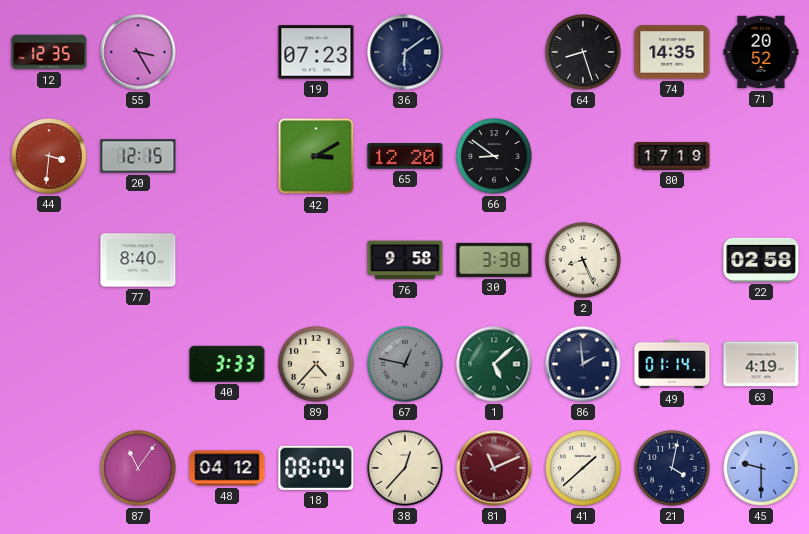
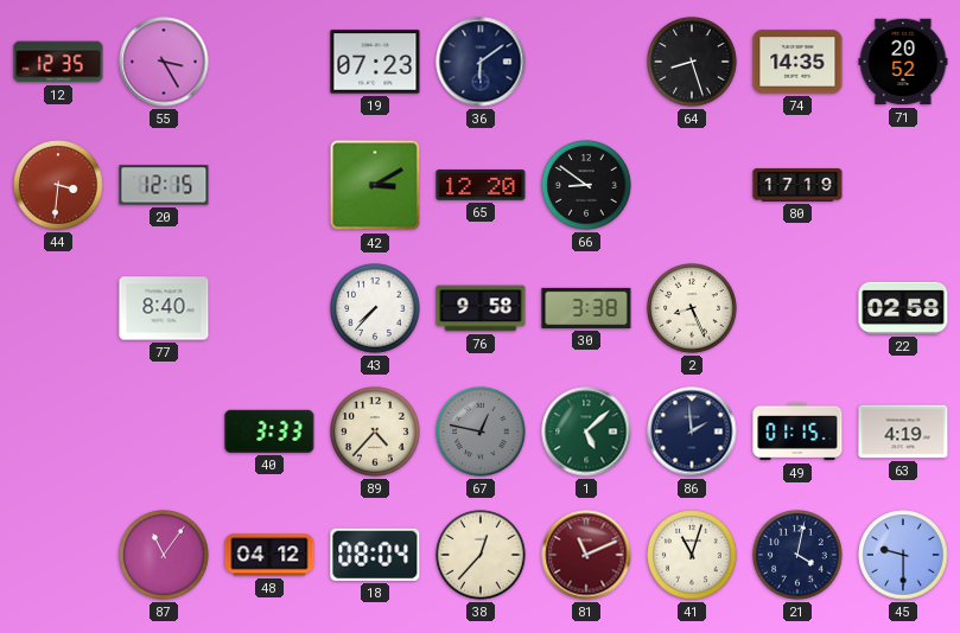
43: none -> 7:37
49: 01:14 -> 01:15
41: 1:38 -> 11:03
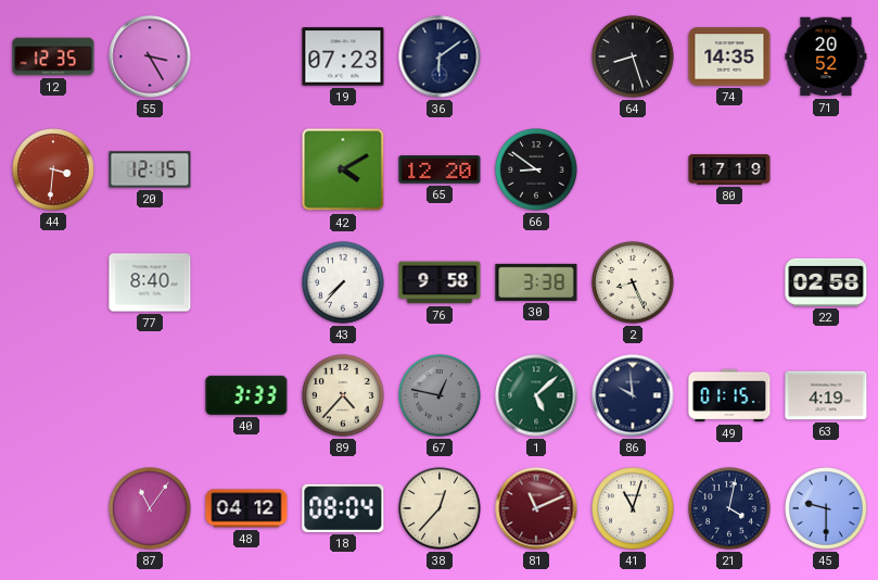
42: 3:10 -> 4:10
86: 1:59 -> 9:59
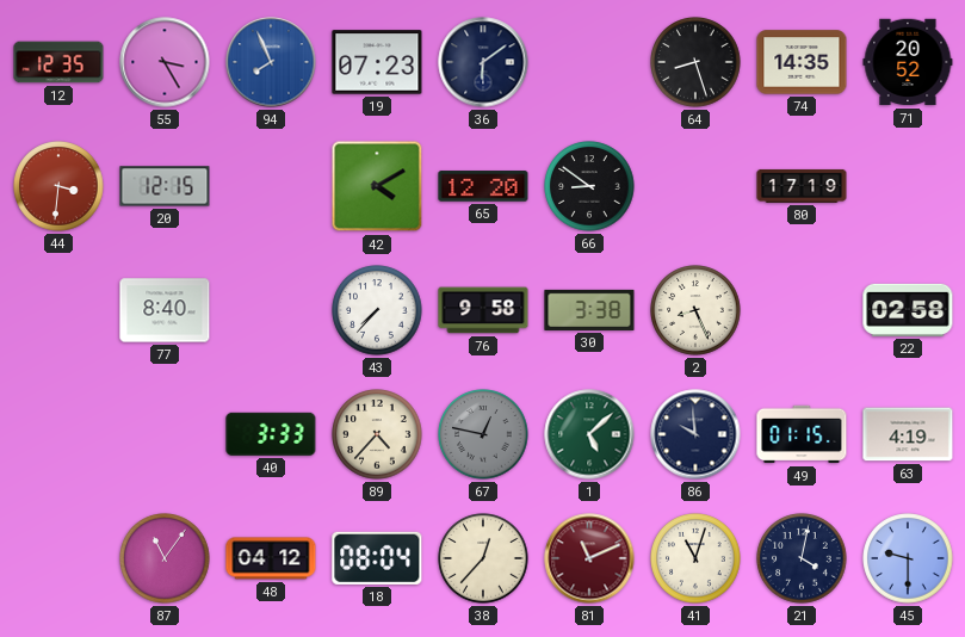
94: none -> 7:56
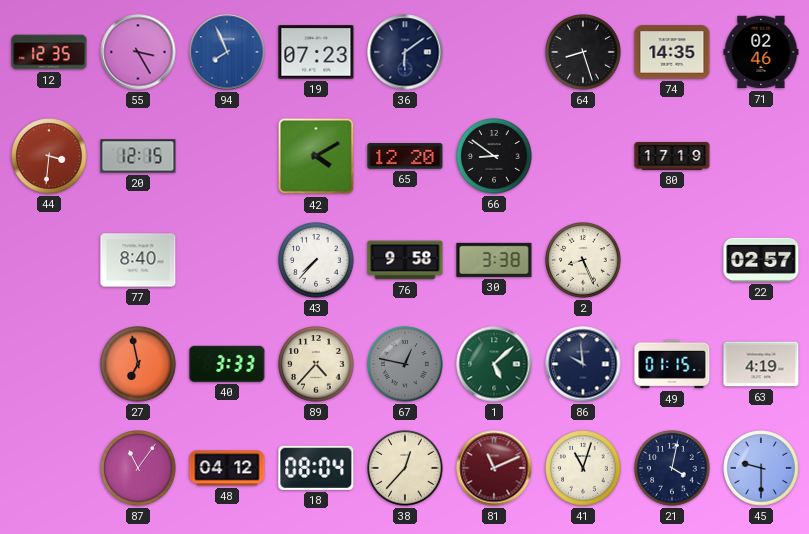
71: 20:52 -> 02:46
22: 02:58 -> 02:57
27: none -> 6:58
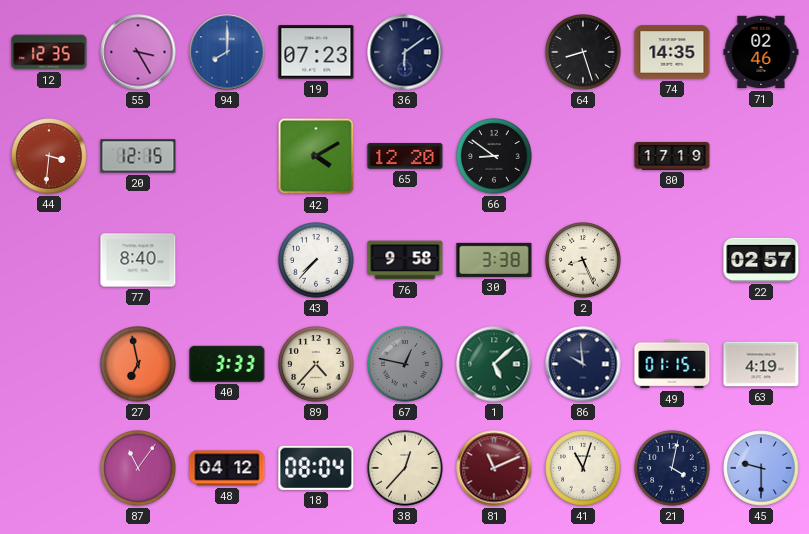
94: 7:56 -> 8:00
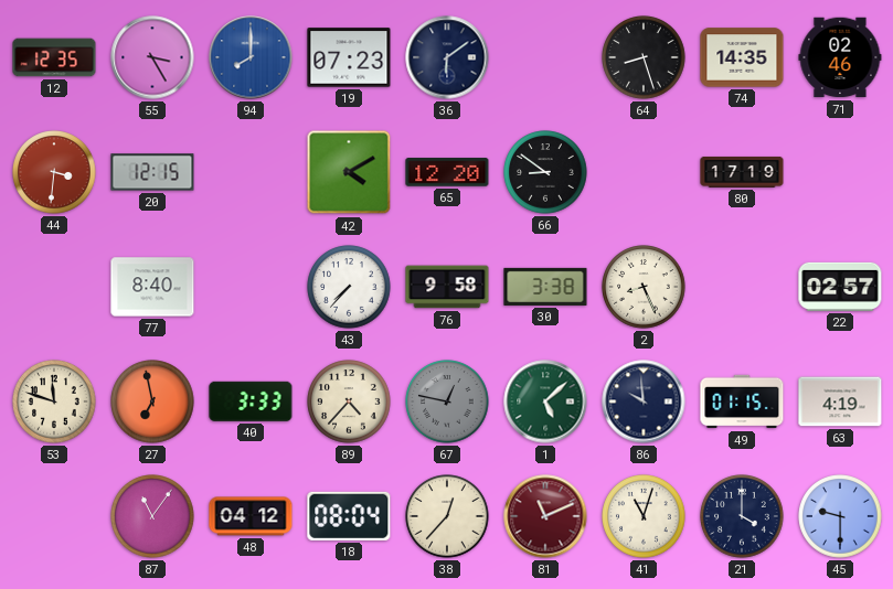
53: none -> 11:48
21: 4:02 -> 4:00
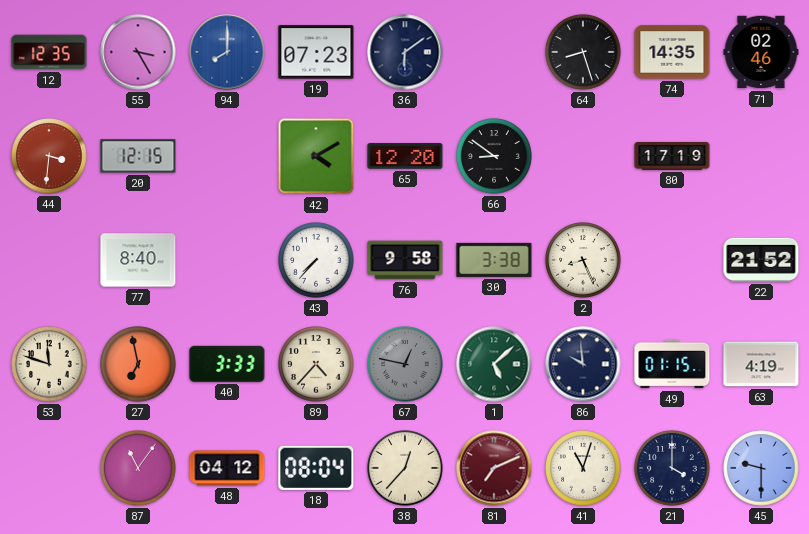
22: 02:57 -> 21:52
81: 11:11 -> 7:11
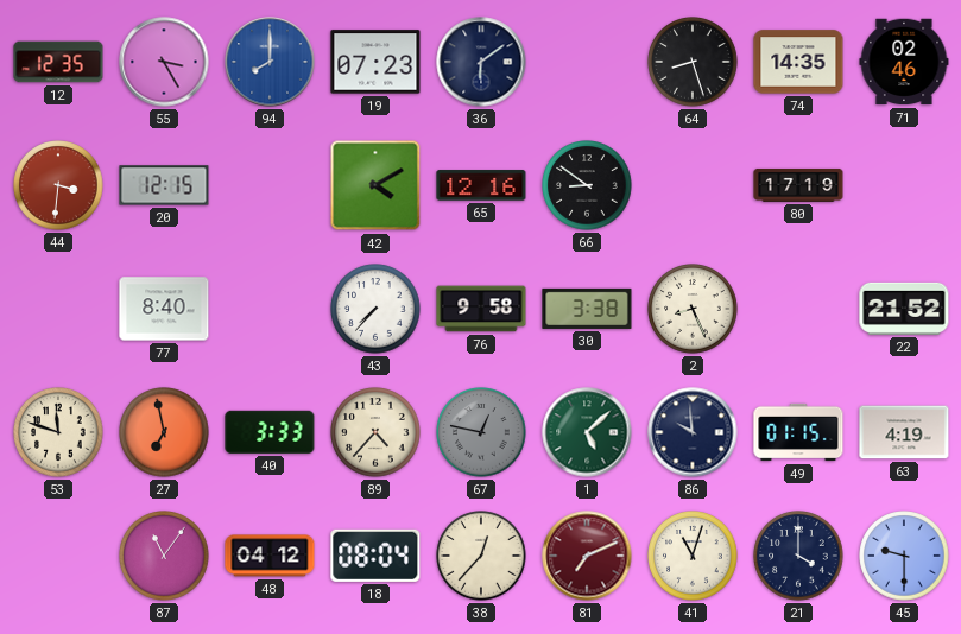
65: 12:20 -> 12:16
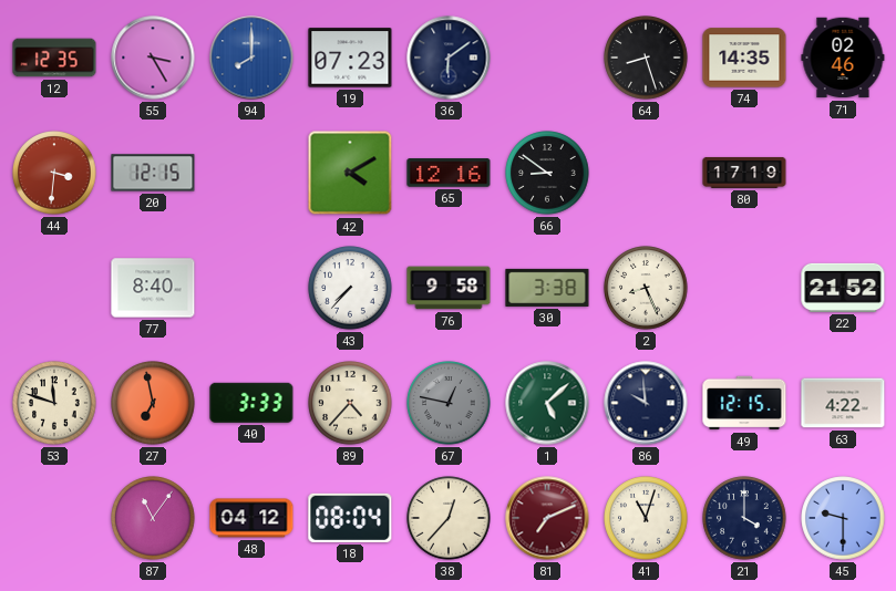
49: 01:15 -> 12:15
63: 4:19 -> 4:22
